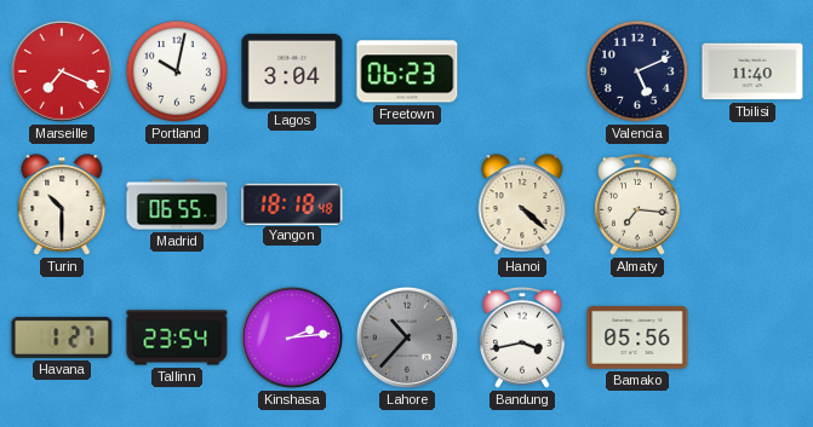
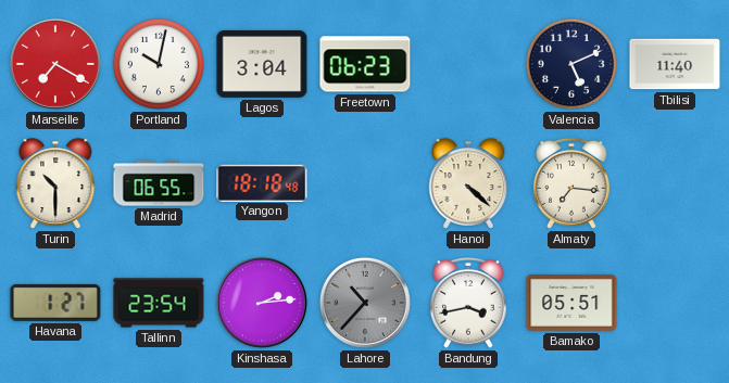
Marseille: 7:19 -> 7:20
Bamako: 05:56 -> 05:51
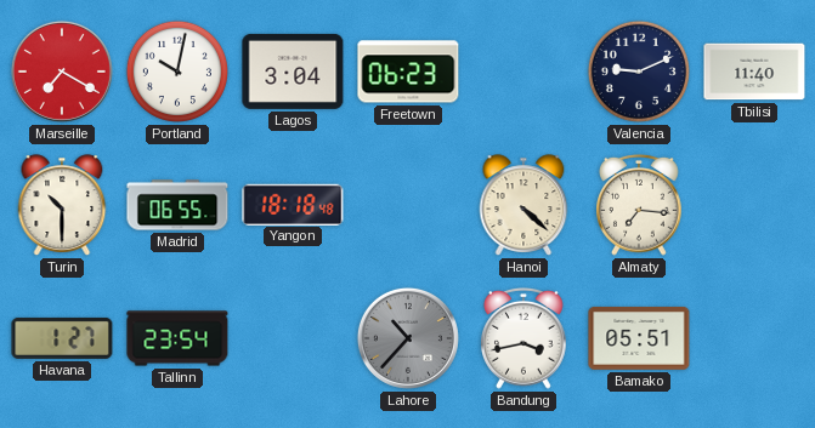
Valencia: 5:11 -> 9:11
Kinshasa: 2:14 -> none
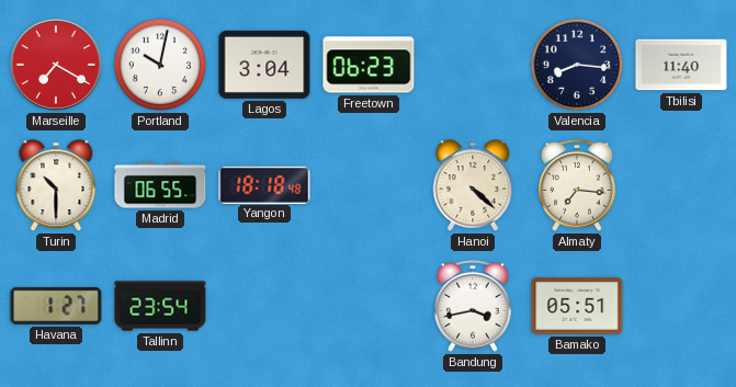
Valencia: 9:11 -> 8:16
Lahore: 10:37 -> none
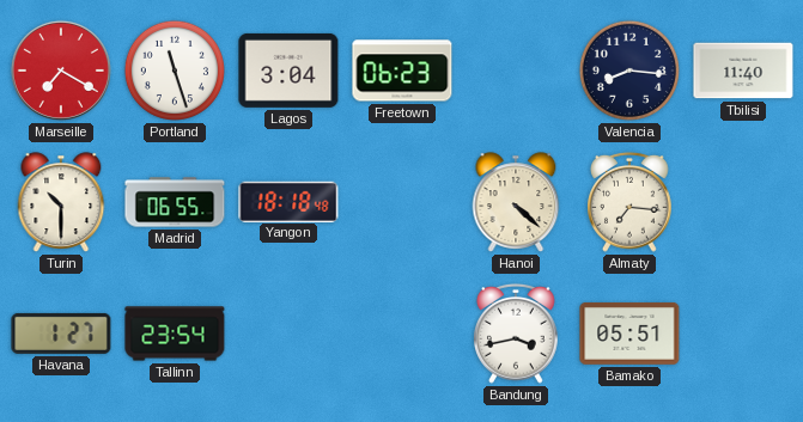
Portland: 10:02 -> 11:27
